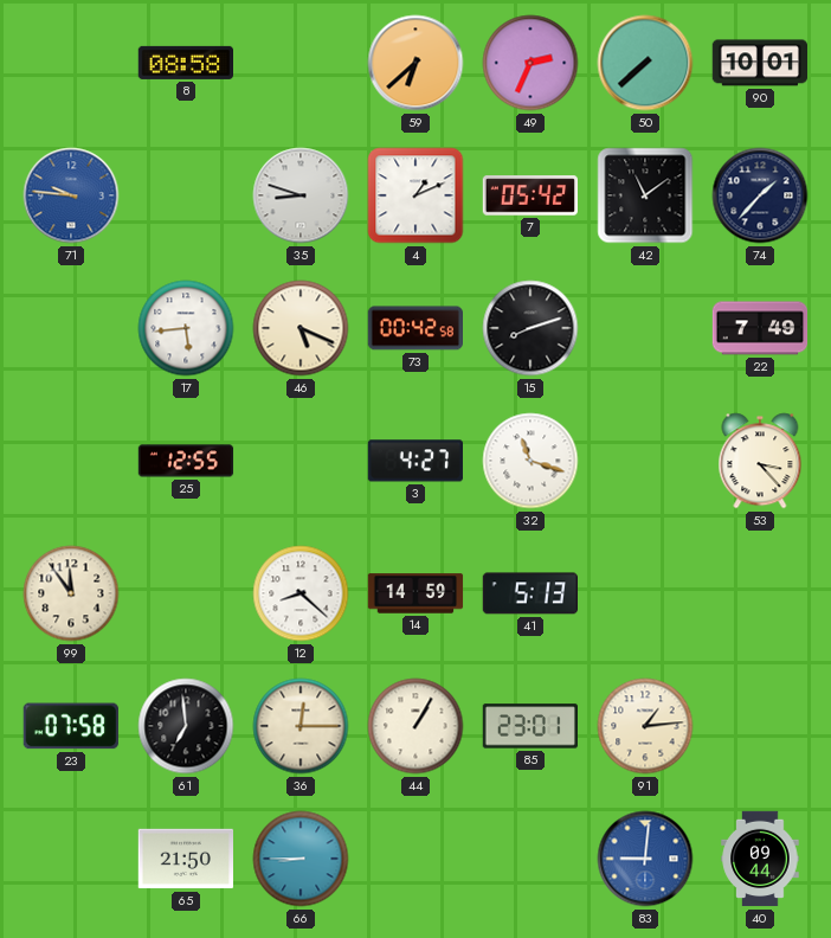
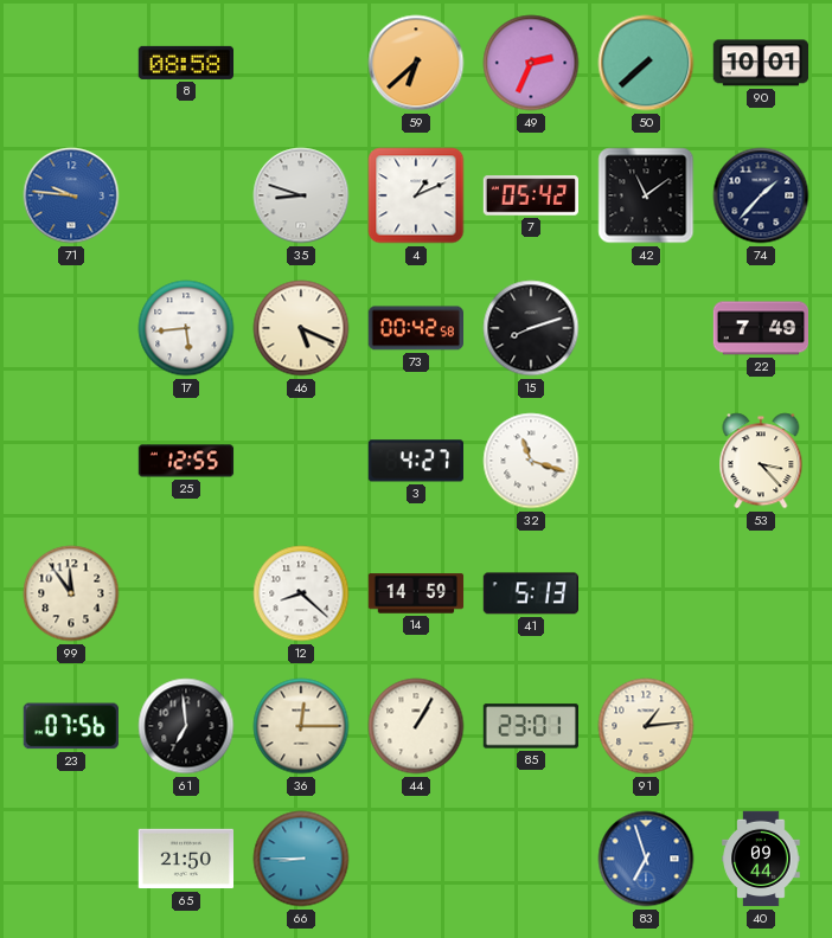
23: 07:58 -> 07:56
83: 9:01 -> 6:57
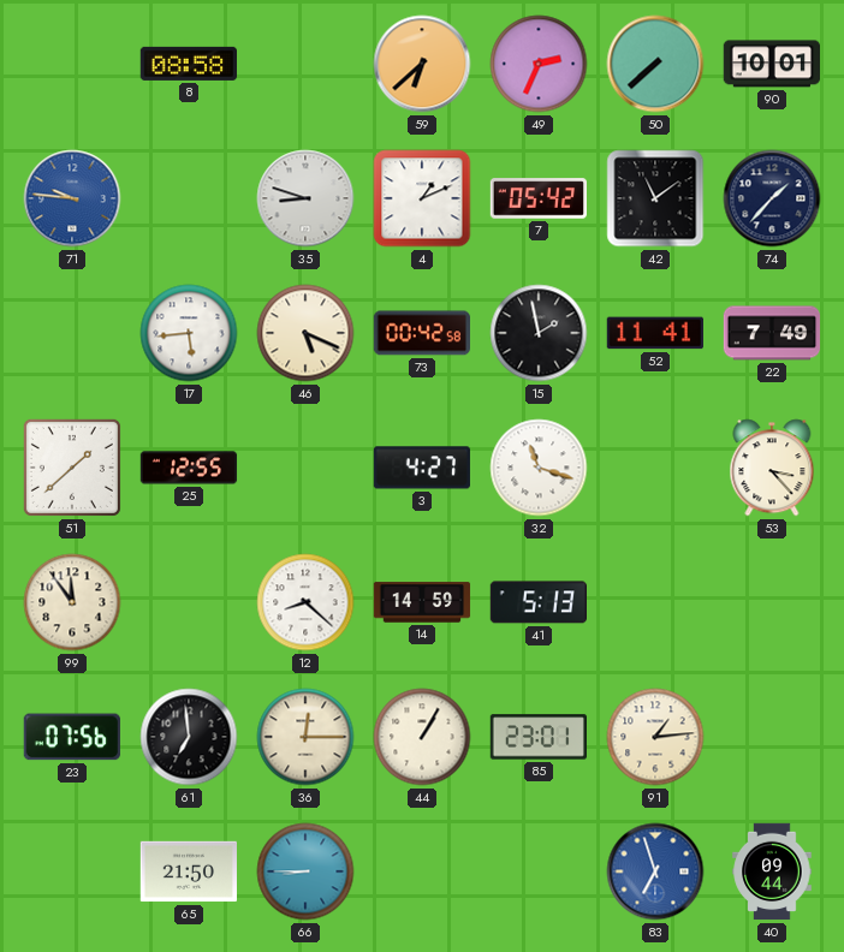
15: 8:12 -> 1:58
52: none -> 11:41
51: none -> 1:38
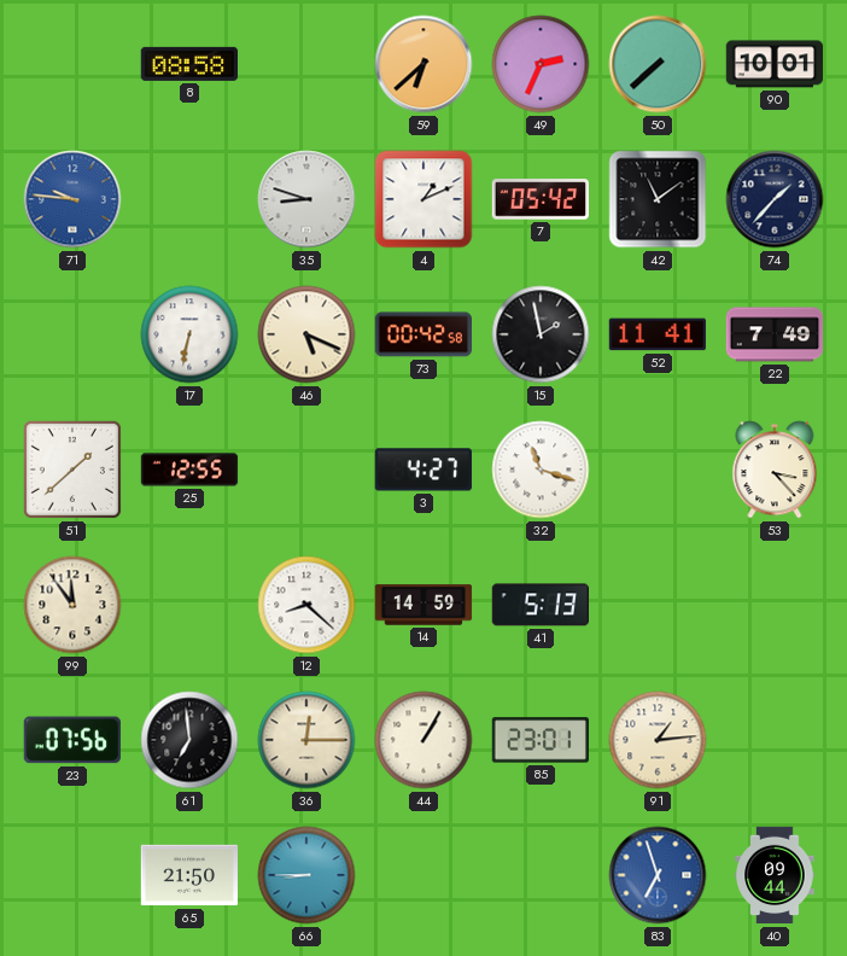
17: 5:44 -> 6:32
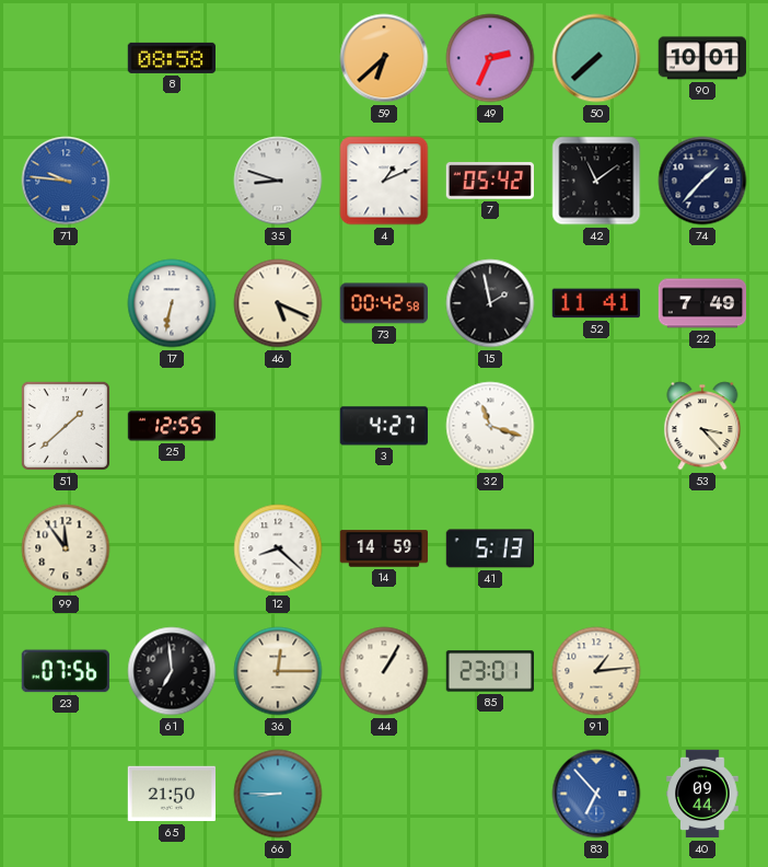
83: 6:57 -> 6:53
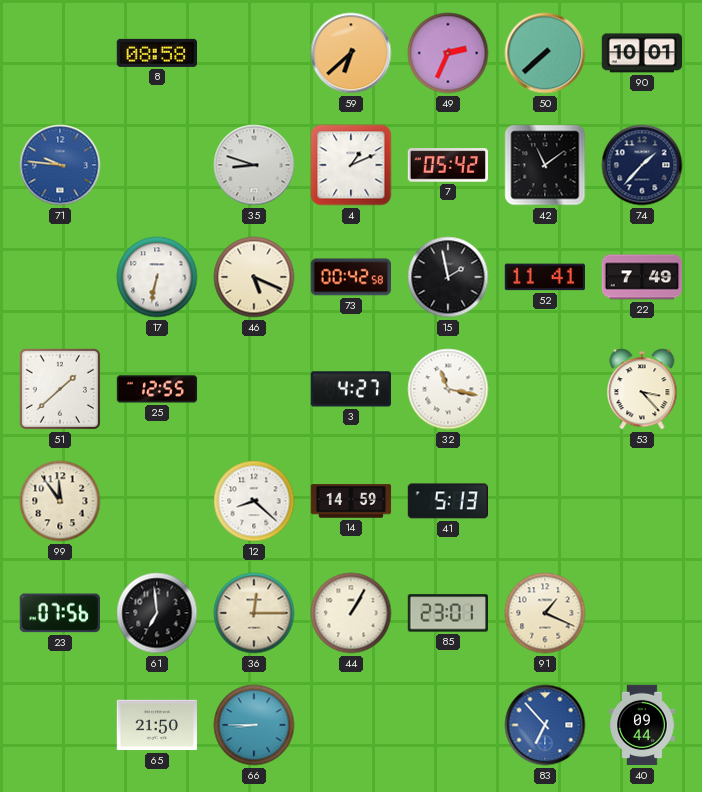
32: 11:18 -> 11:17
91: 1:14 -> 1:19
